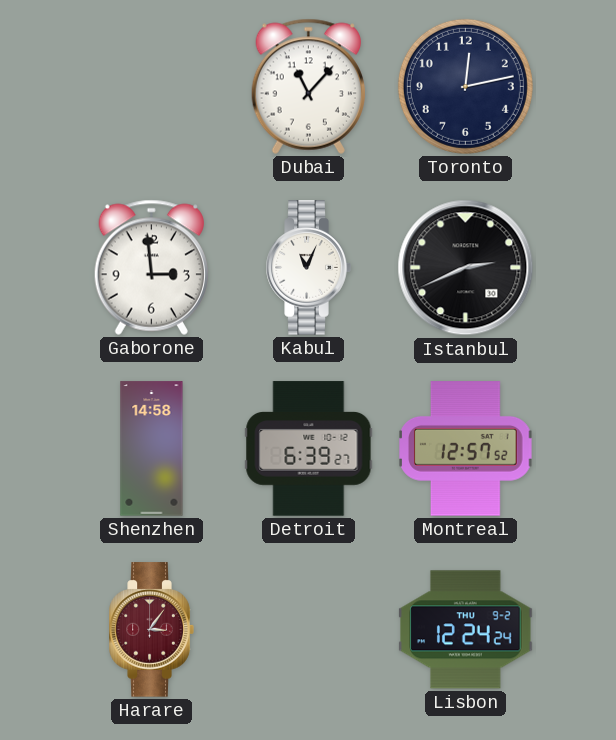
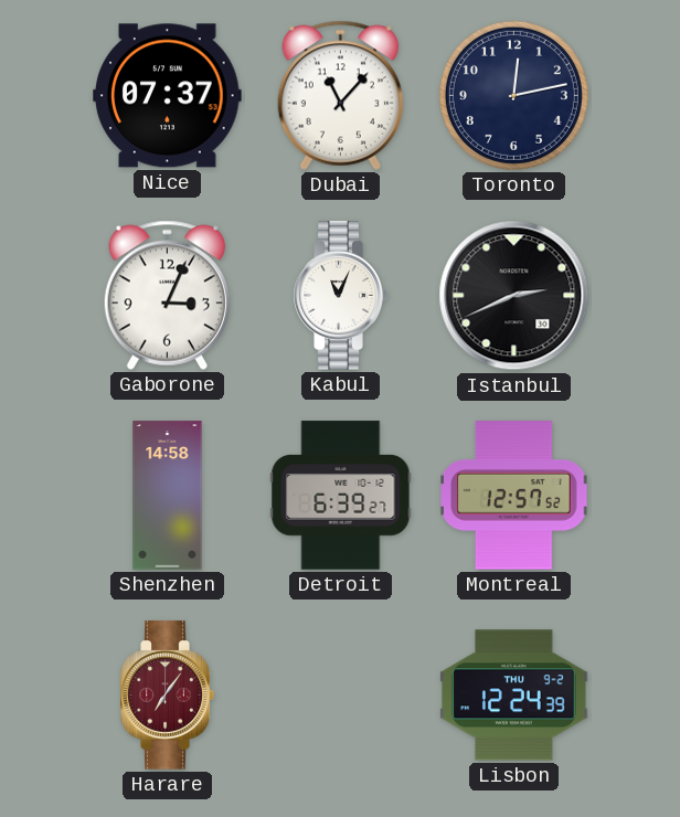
Nice: none -> 07:37
Gaborone: 2:59 -> 3:04
Harare: 3:06 -> 7:06
Lisbon: 12:24:24 -> 12:24:39
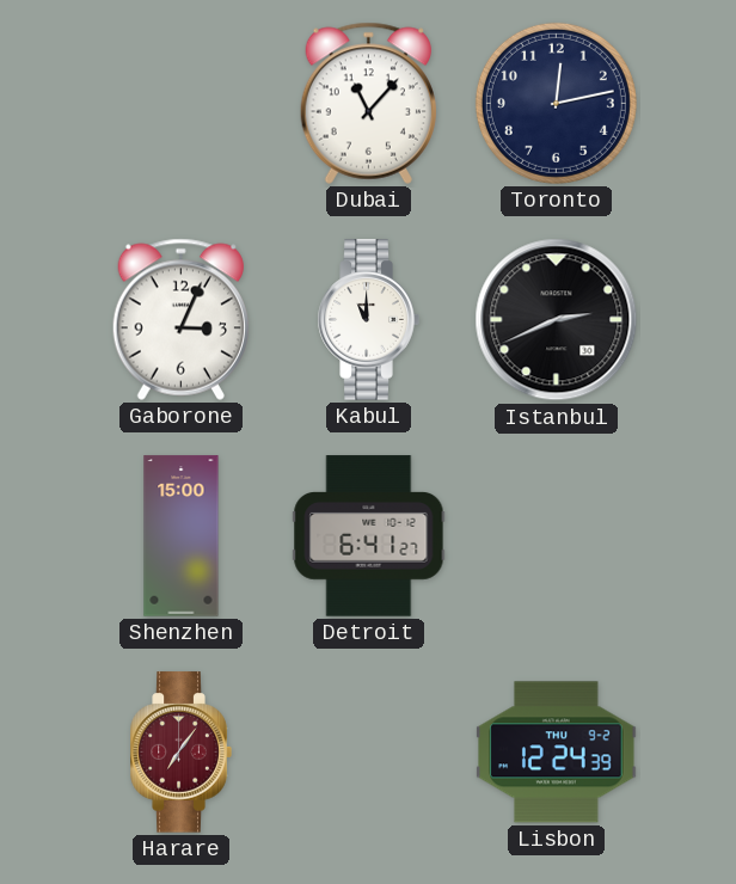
Nice: 07:37 -> none
Kabul: 11:04 -> 11:00
Shenzhen: 14:58 -> 15:00
Detroit: 6:39 -> 6:41
Montreal: 12:57 -> none
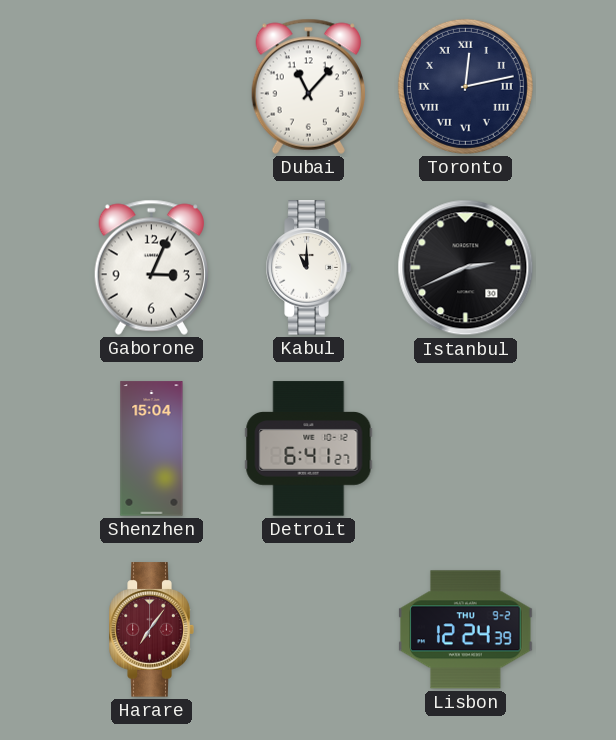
Toronto numerals: Arabic -> Roman
Shenzhen: 15:00 -> 15:04
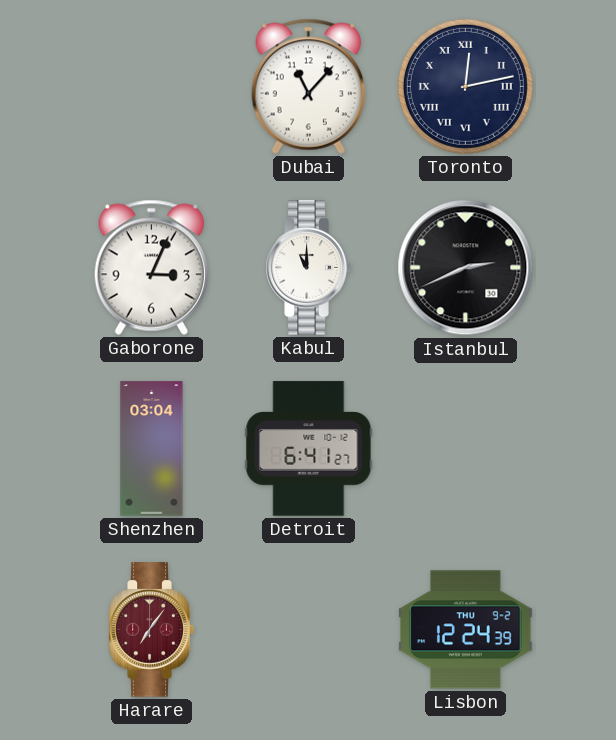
Shenzhen: 15:04 -> 03:04
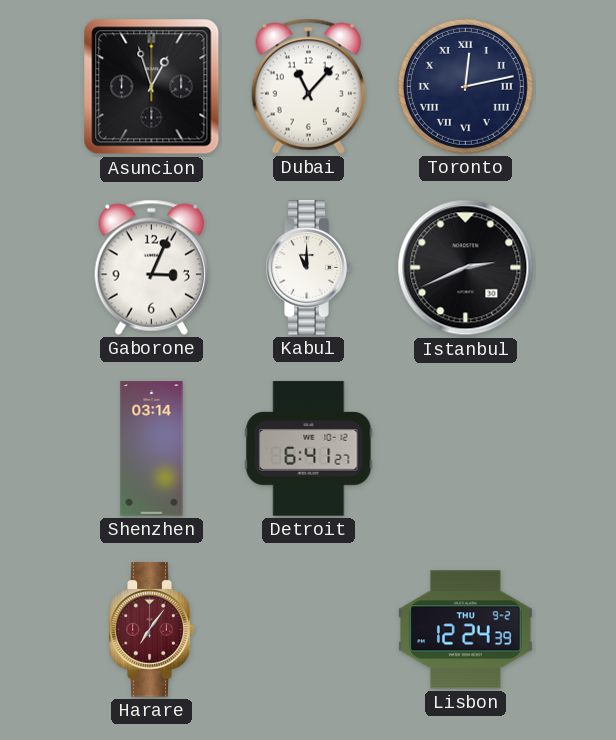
Asuncion: none -> 12:57
Shenzhen: 03:04 -> 03:14
